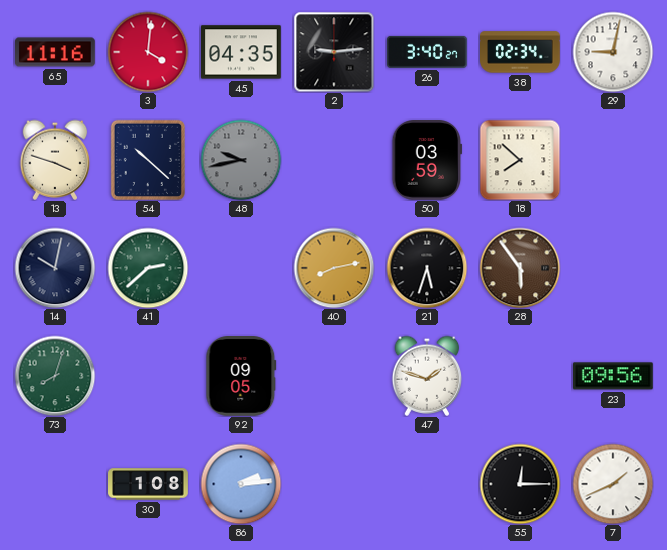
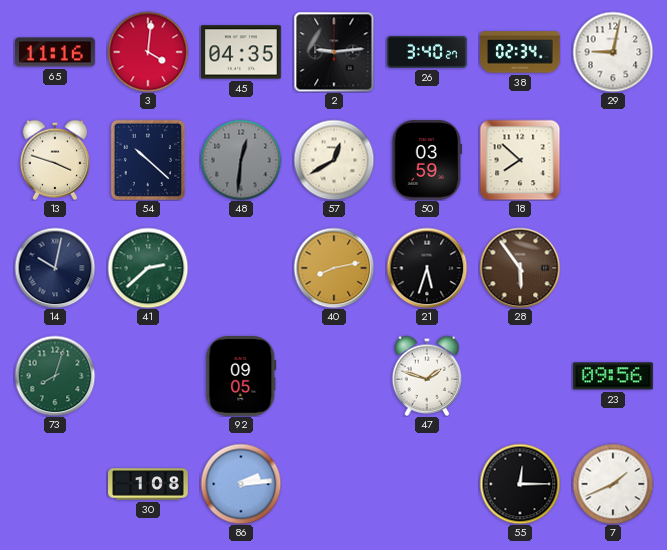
48: 9:43 -> 12:31
57: none -> 12:40
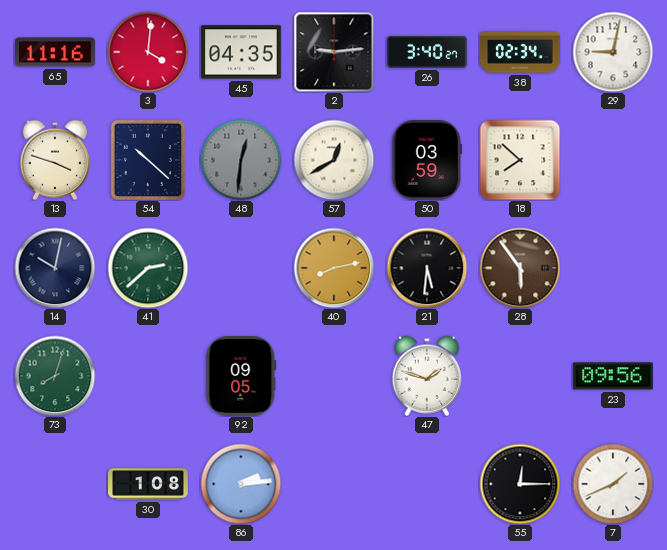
21: 5:33 -> 5:31
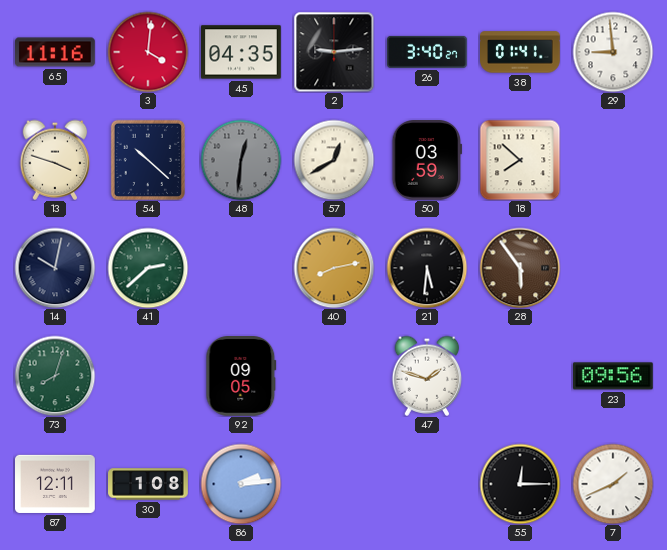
38: 02:34 -> 01:41
29: 9:02 -> 8:59
87: none -> 12:11
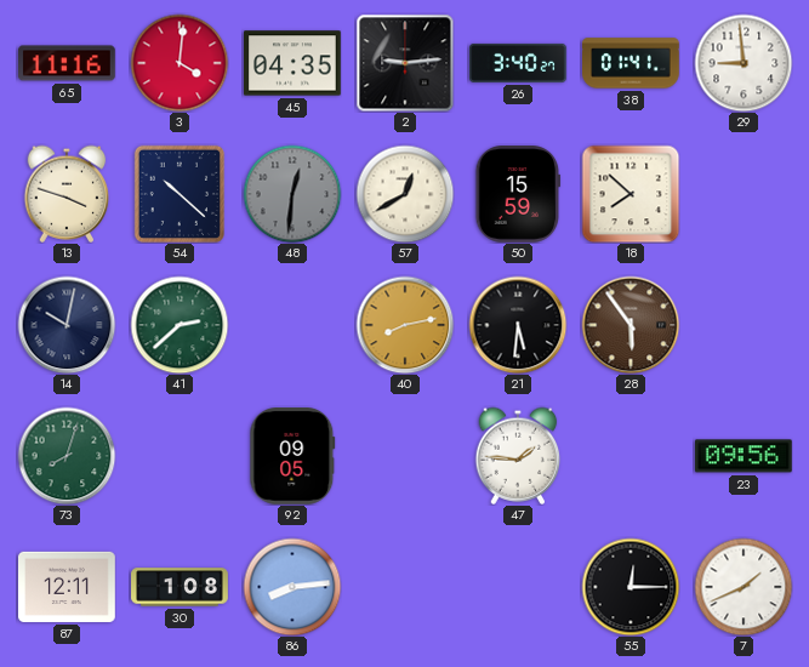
50: 03:59 -> 15:59
47: 1:48 -> 1:46
86: 2:14 -> 8:14
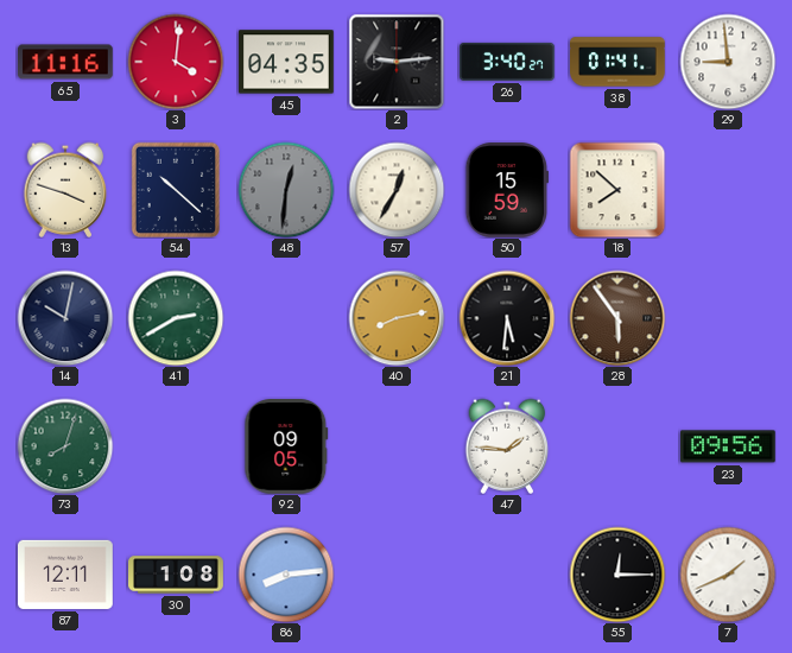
57: 12:40 -> 12:35
41: 2:38 -> 2:40
